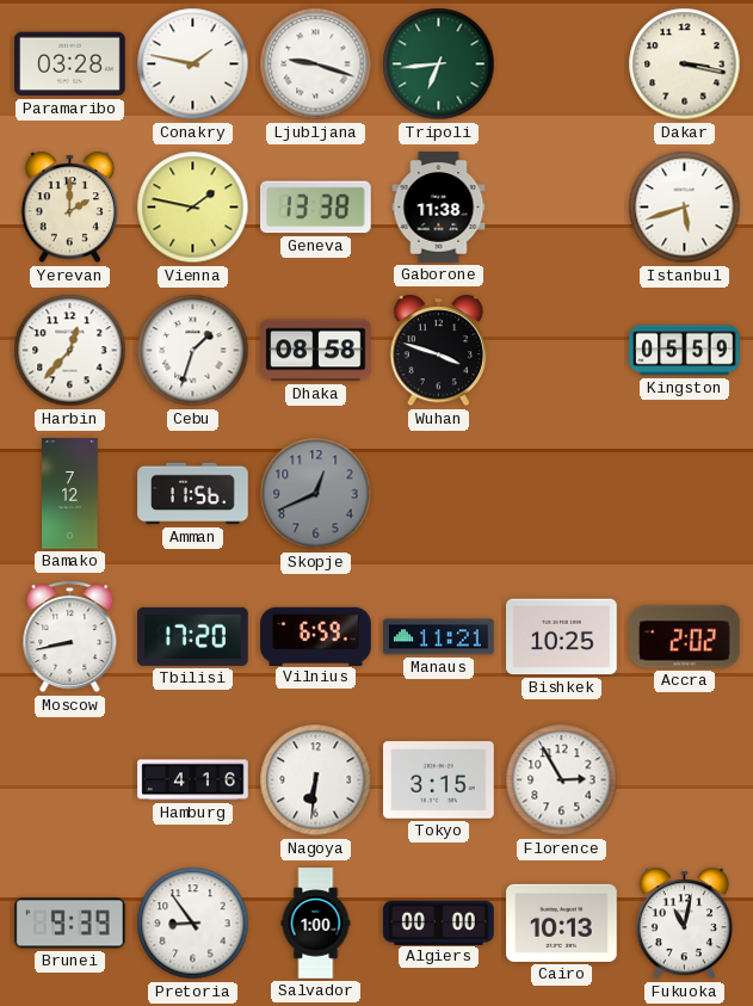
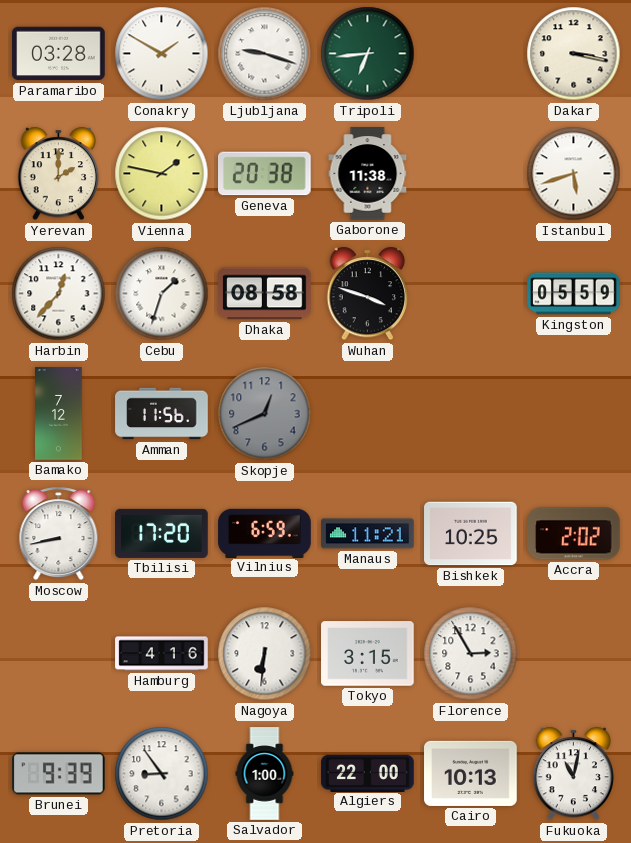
Conakry: 1:47 -> 1:50
Geneva: 13:38 -> 20:38
Algiers: 00:00 -> 22:00
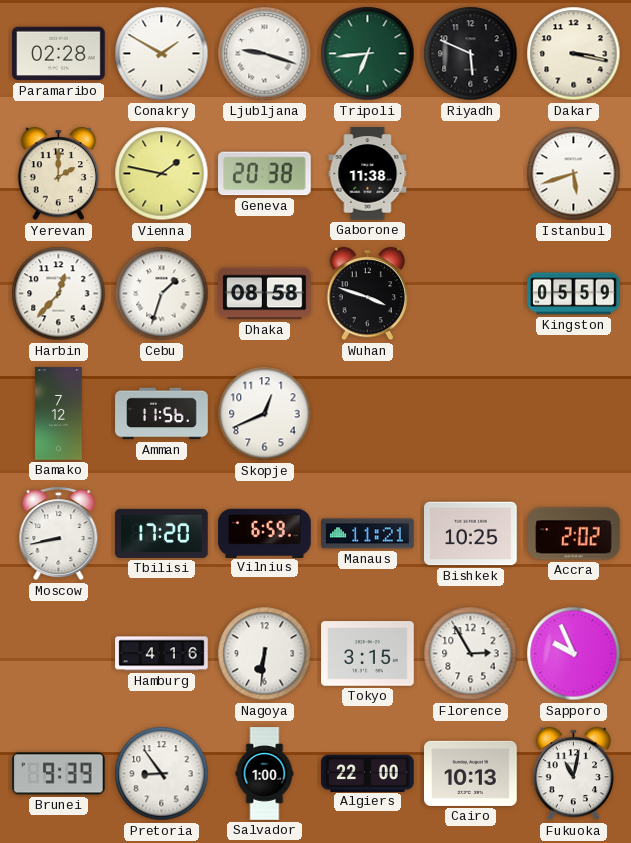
Paramaribo: 03:28 -> 02:28
Riyadh: none -> 5:49
Skopje dial: grey -> white
Sapporo: none -> 9:56
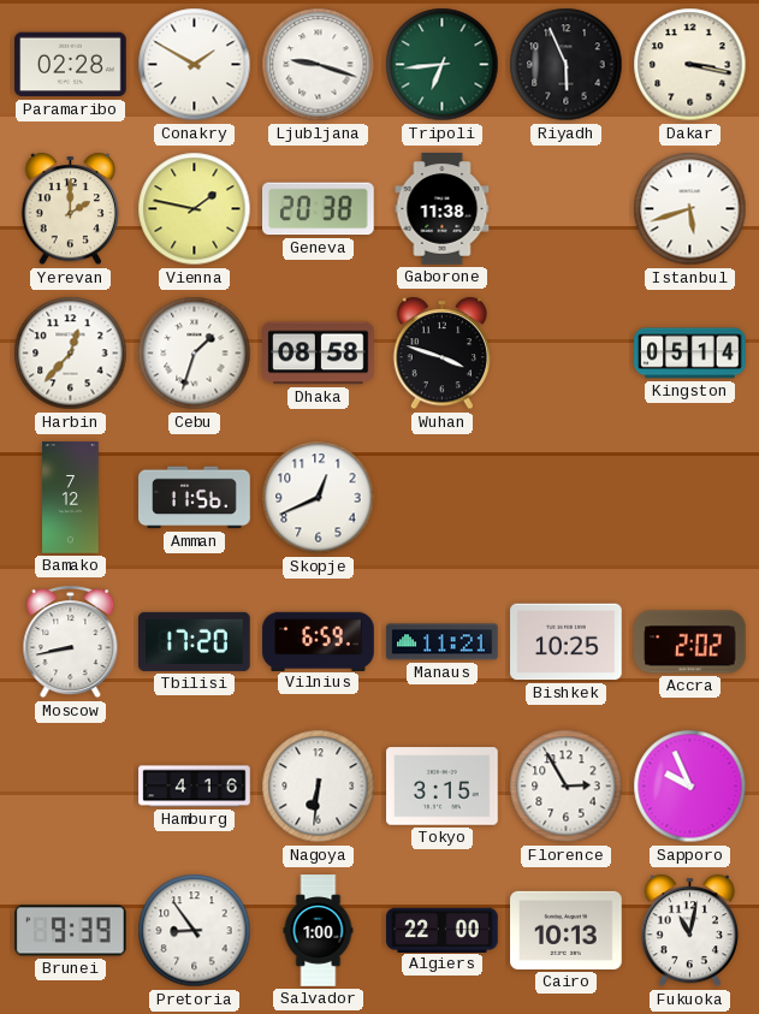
Riyadh: 5:49 -> 5:56
Kingston: 05:59 -> 05:14
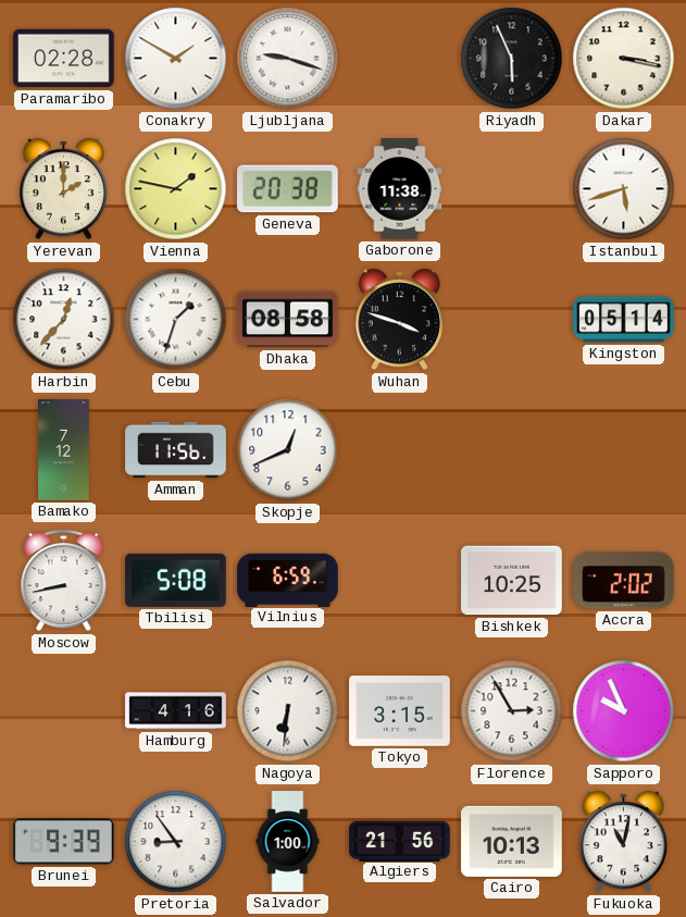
Tripoli: 6:44 -> none
Tbilisi: 17:20 -> 5:08
Manaus: 11:21 -> none
Algiers: 22:00 -> 21:56
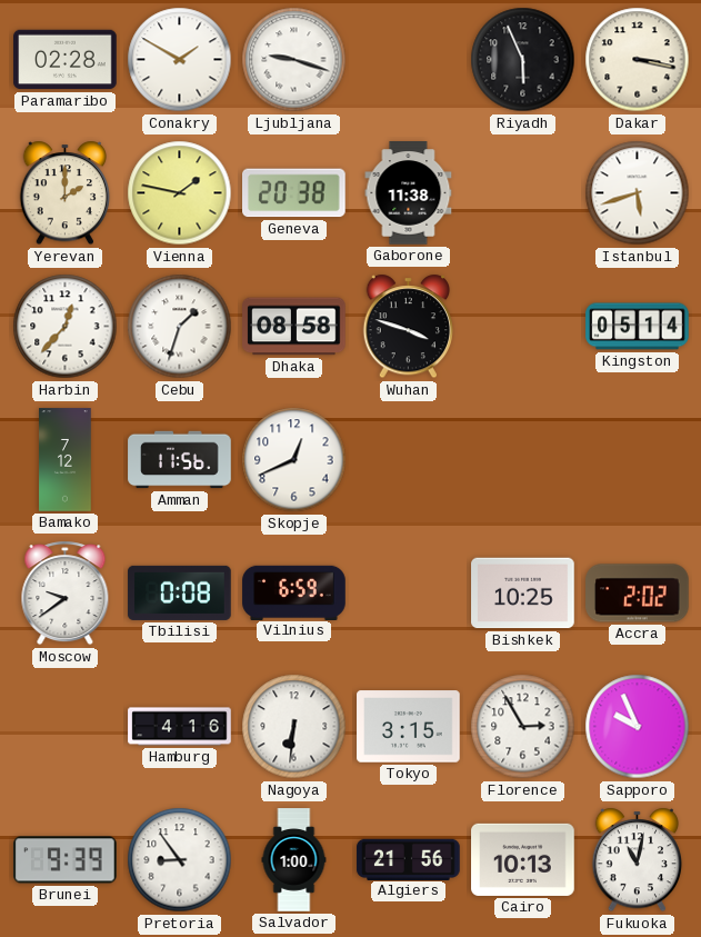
Moscow: 8:43 -> 9:39
Tbilisi: 5:08 -> 0:08
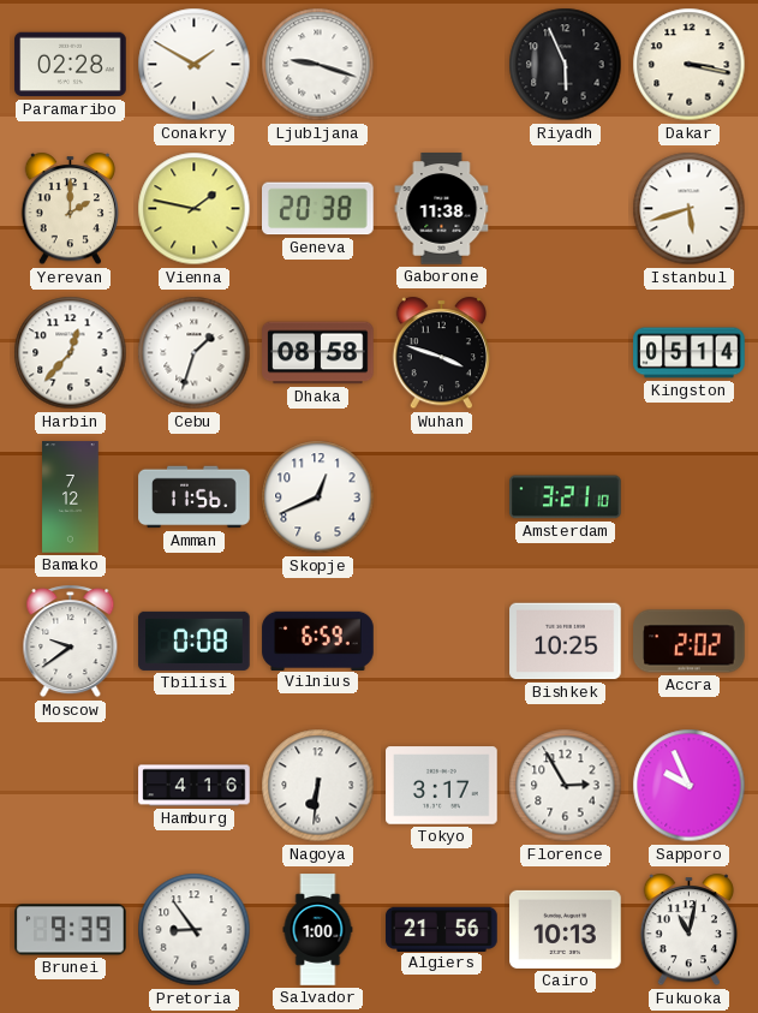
Amsterdam: none -> 3:21
Tokyo: 3:15 -> 3:17
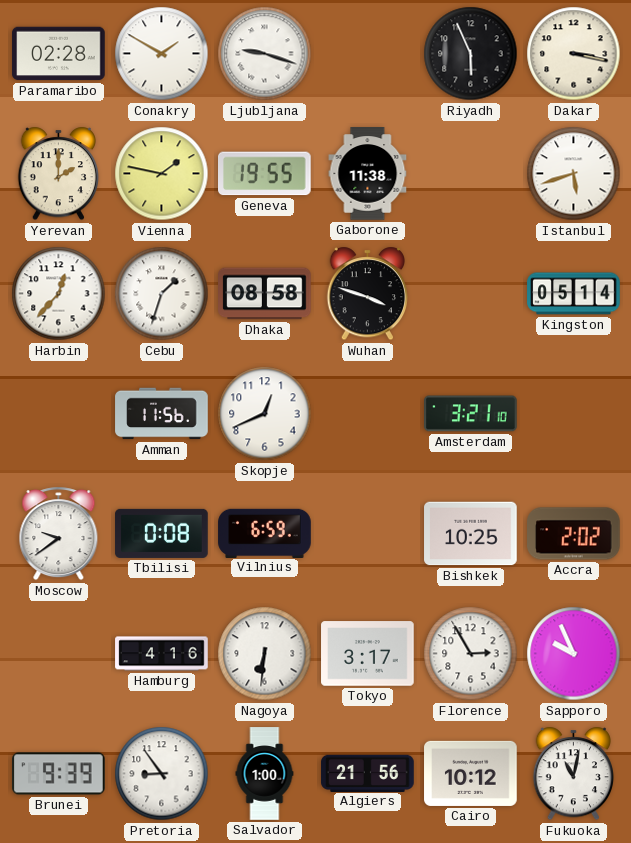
Geneva: 20:38 -> 19:55
Bamako: 7:12 -> none
Cairo: 10:13 -> 10:12
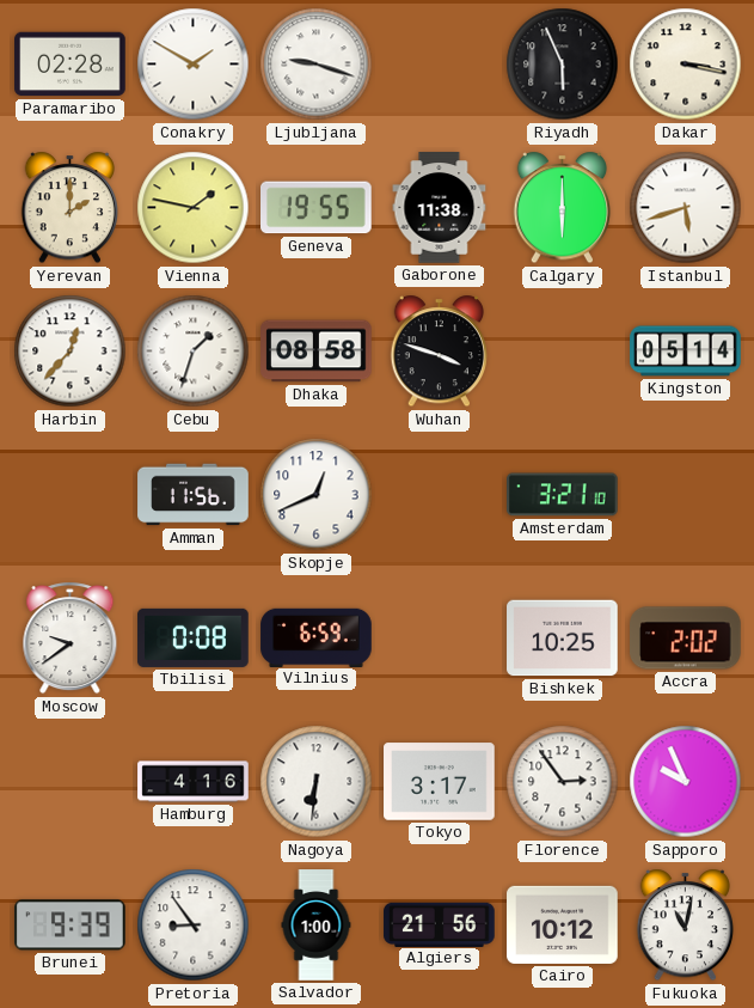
Calgary: none -> 6:00
Florence: 2:55 -> 2:54
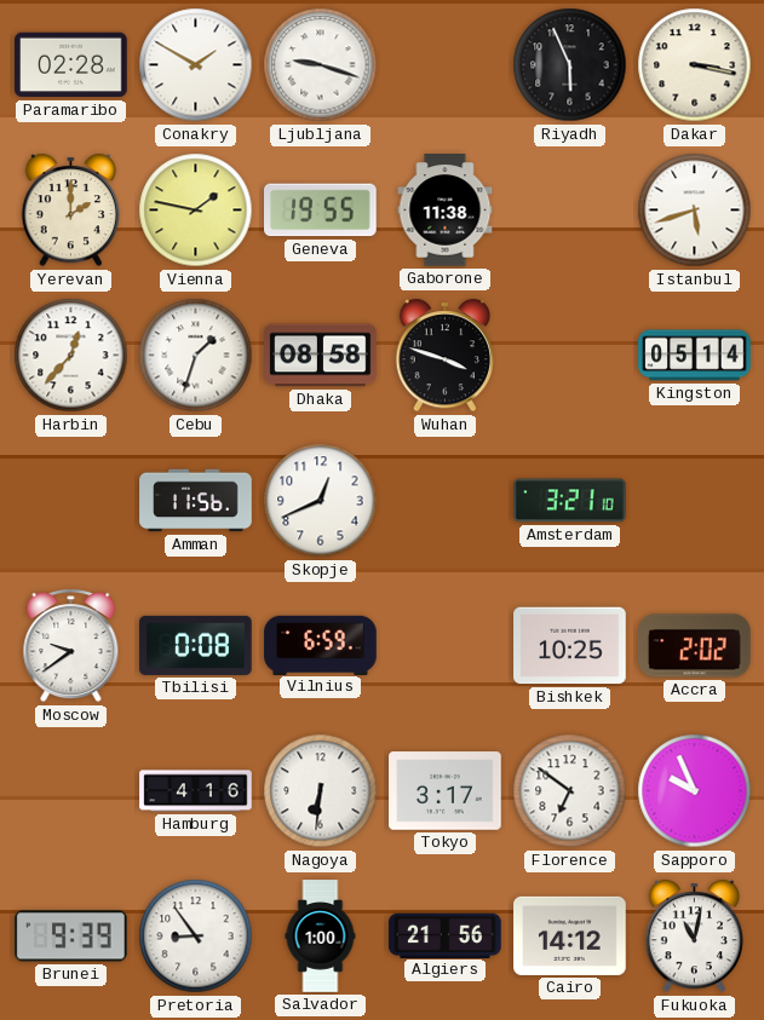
Calgary: 6:00 -> none
Florence: 2:54 -> 6:51
Cairo: 10:12 -> 14:12
